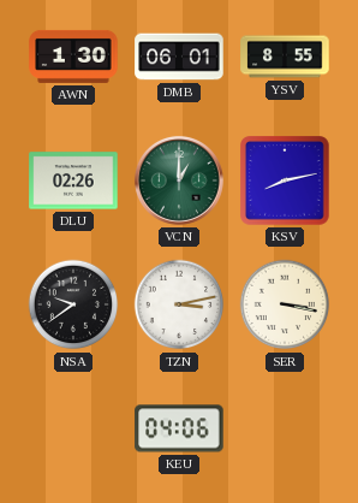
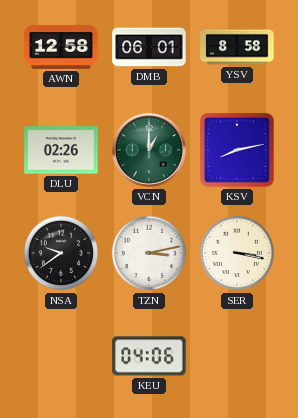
AWN: 1:30 -> 12:58
YSV: 8:55 -> 8:58
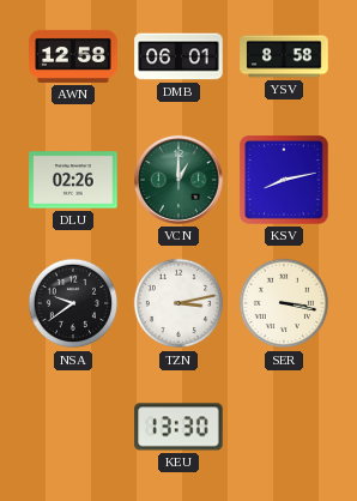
KEU: 04:06 -> 13:30
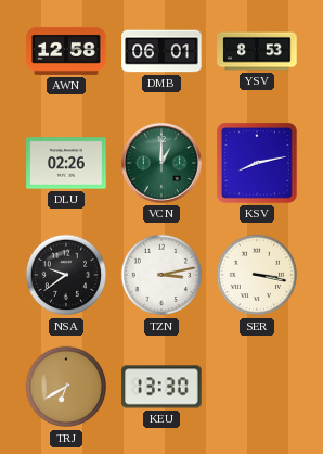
YSV: 8:58 -> 8:53
TRJ: none -> 6:40
